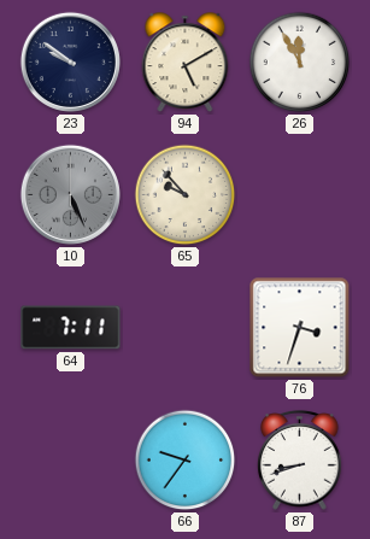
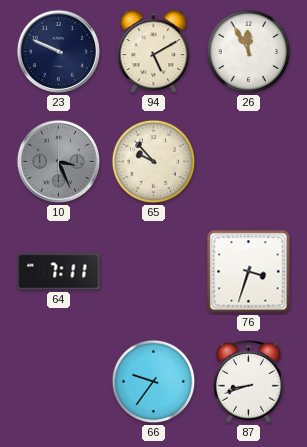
23: 9:51 -> 9:49
10: 5:26 -> 3:26
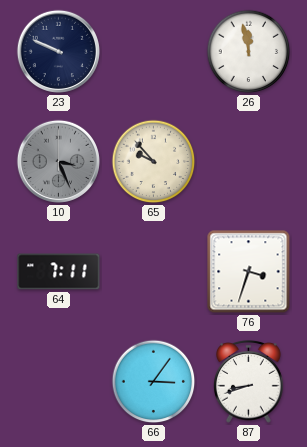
94: 5:10 -> none
26: 11:55 -> 11:58
66: 9:36 -> 3:06
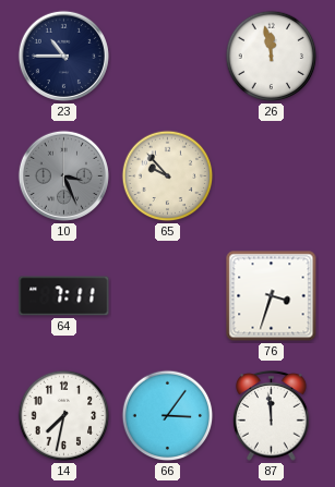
23: 9:49 -> 10:45
14: none -> 7:32
87: 8:42 -> 11:59
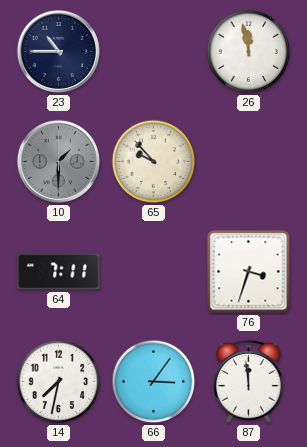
10: 3:26 -> 1:30
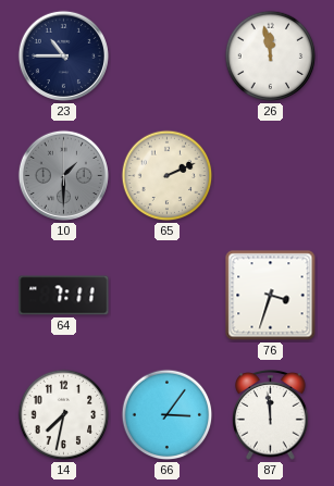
65: 9:53 -> 2:11
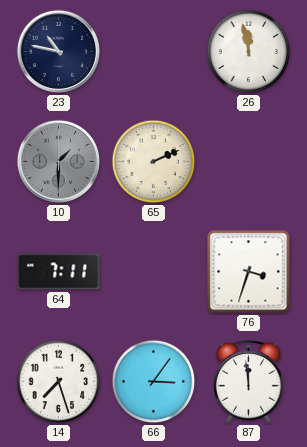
23: 10:45 -> 10:47
14: 7:32 -> 7:27
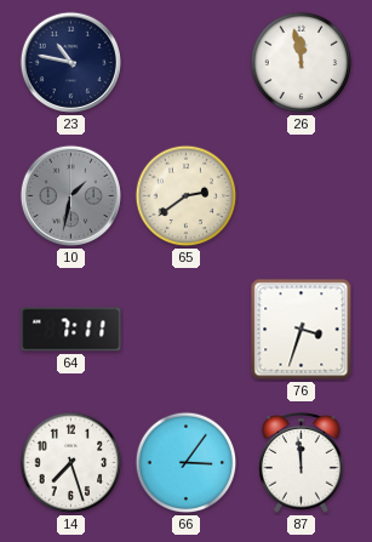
10: 1:30 -> 1:32
65: 2:11 -> 2:39
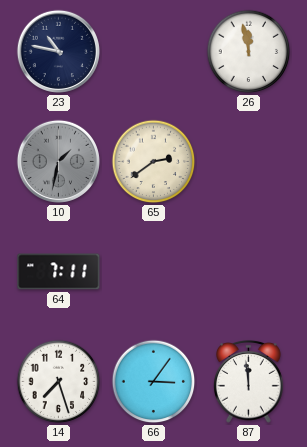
76: 3:33 -> none
